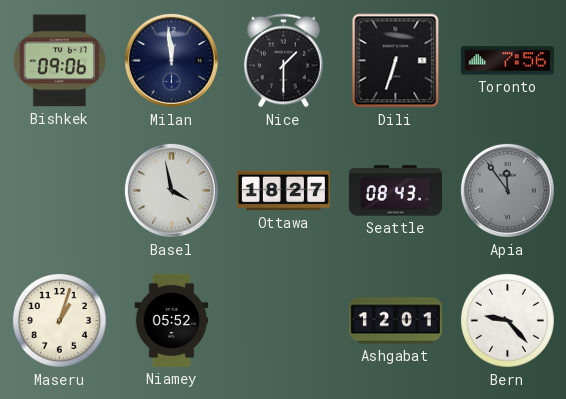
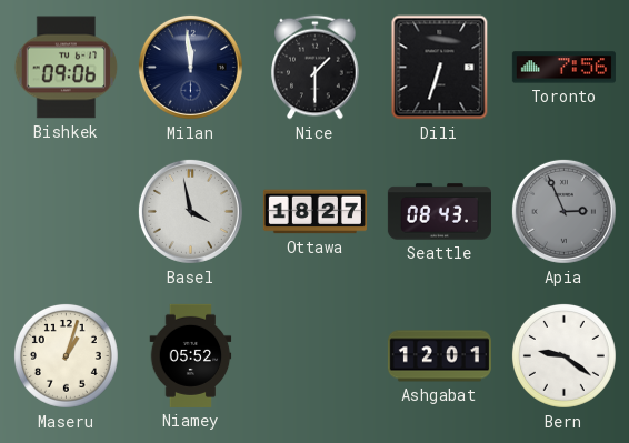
Apia: 11:54 -> 2:56
Bern: 9:23 -> 9:21
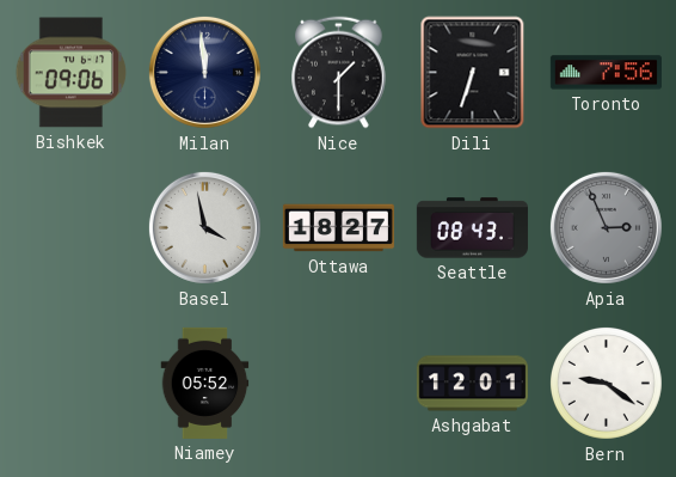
Maseru: 1:03 -> none
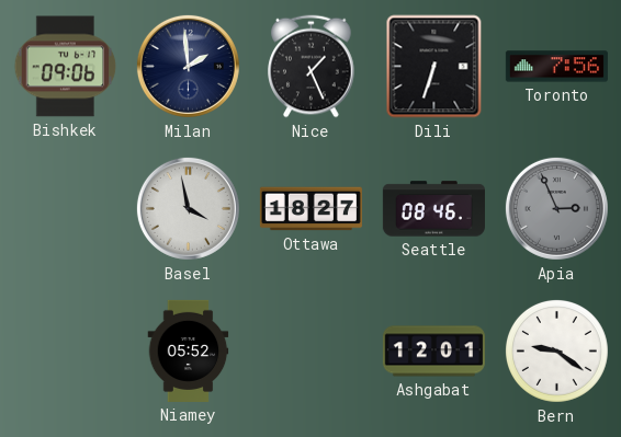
Milan: 11:59 -> 1:59
Nice: 1:30 -> 1:26
Seattle: 08:43 -> 08:46
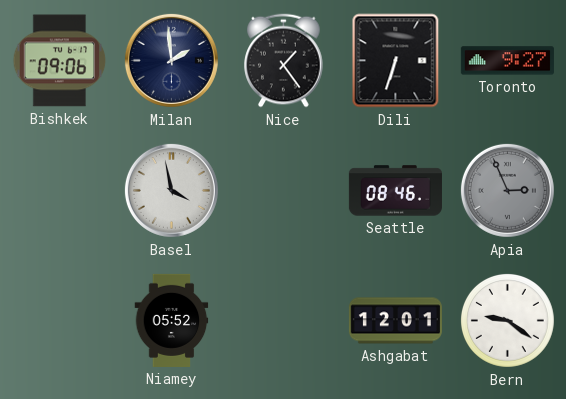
Nice: 1:26 -> 1:24
Toronto: 7:56 -> 9:27
Ottawa: 18:27 -> none
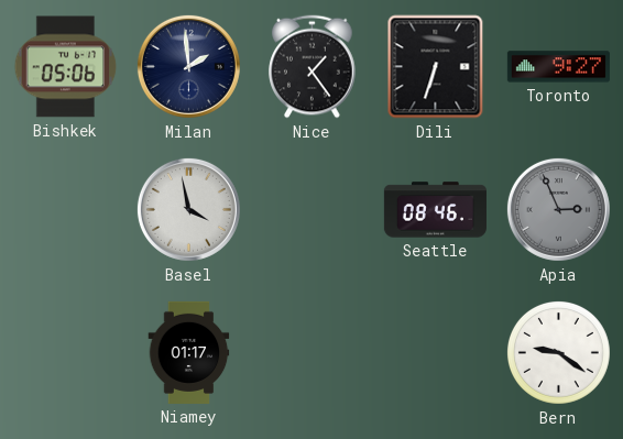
Bishkek: 09:06 -> 05:06
Niamey: 05:52 -> 01:17
Ashgabat: 12:01 -> none
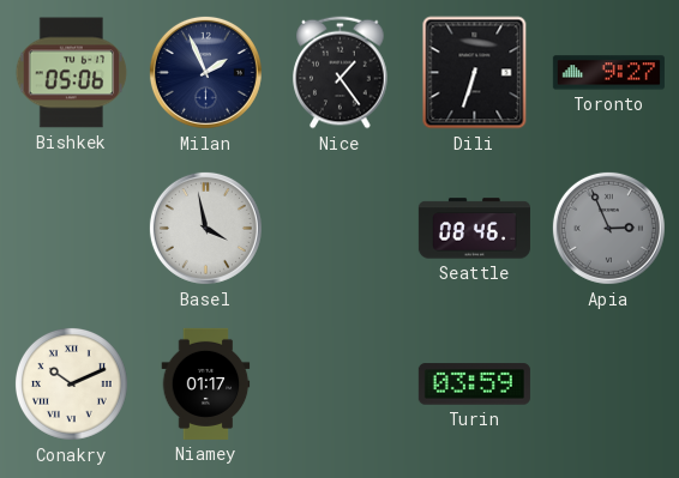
Milan: 1:59 -> 1:56
Conakry: none -> 10:11
Turin: none -> 03:59
Bern: 9:21 -> none
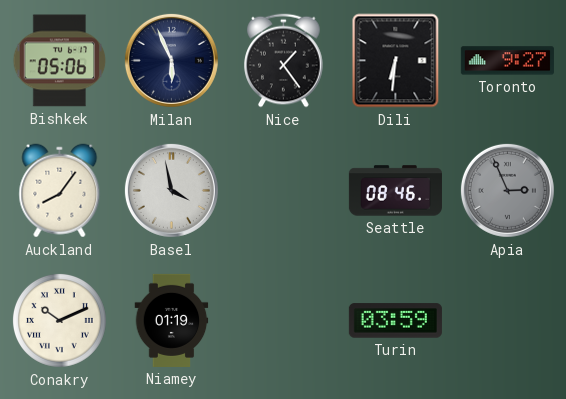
Milan: 1:56 -> 5:56
Dili: 6:33 -> 6:31
Auckland: none -> 8:06
Niamey: 01:17 -> 01:19
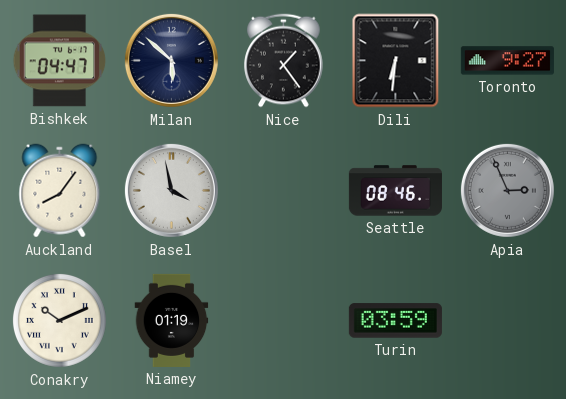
Bishkek: 05:06 -> 04:47
Milan: 5:56 -> 5:52
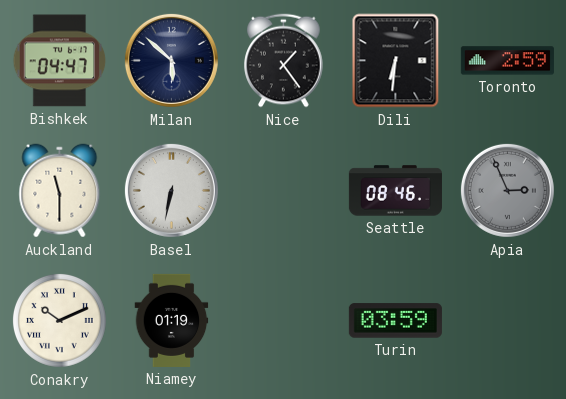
Toronto: 9:27 -> 2:59
Auckland: 8:06 -> 11:30
Basel: 3:58 -> 6:32
